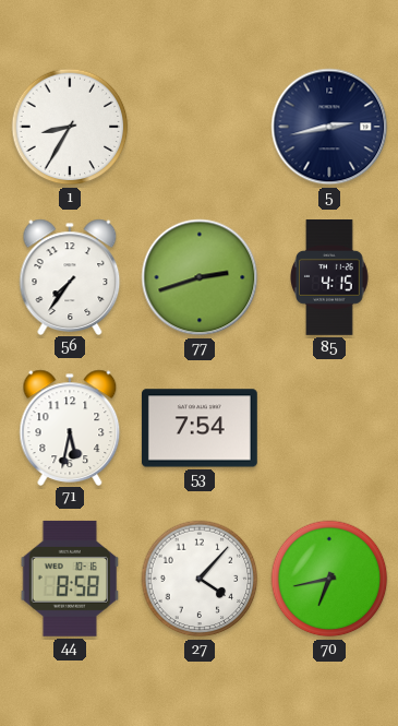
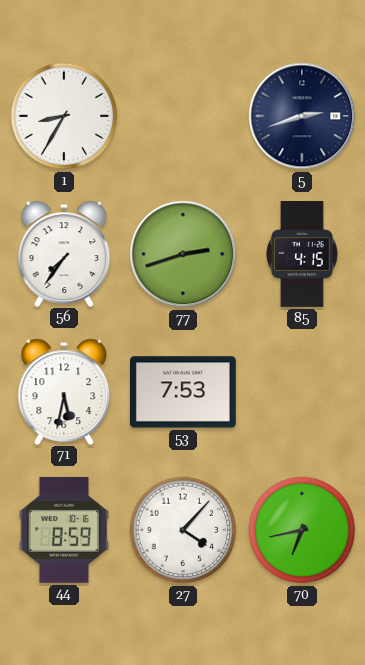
5: 2:43 -> 2:42
53: 7:54 -> 7:53
44: 8:58 -> 8:59
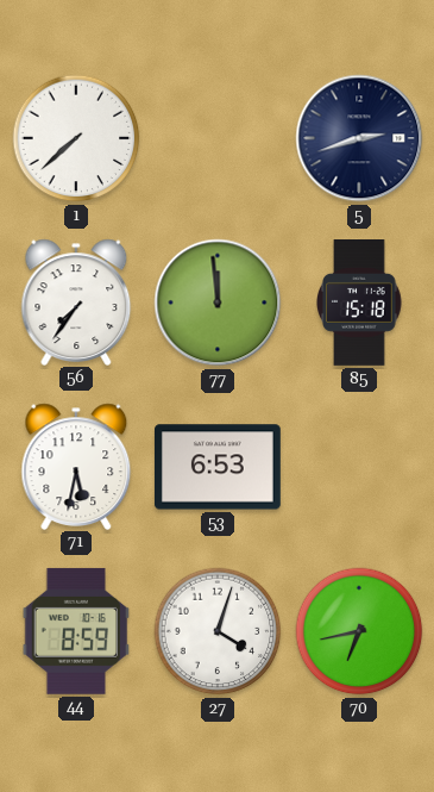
1: 8:35 -> 7:38
77: 2:42 -> 11:59
85: 4:15 -> 15:18
53: 7:53 -> 6:53
27: 4:07 -> 4:03
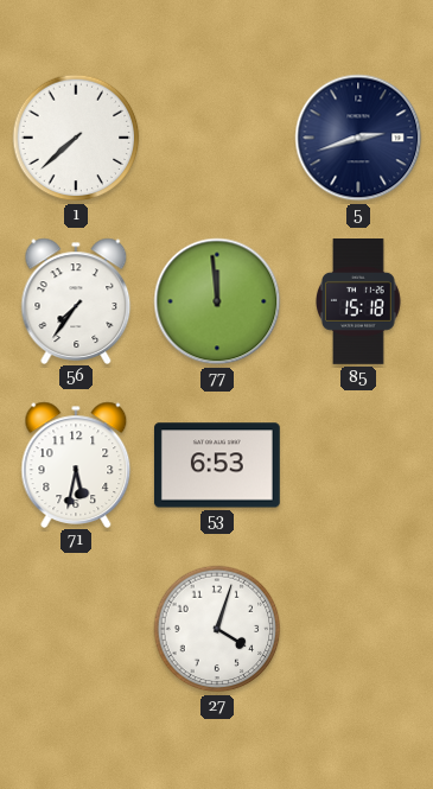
44: 8:59 -> none
70: 6:43 -> none
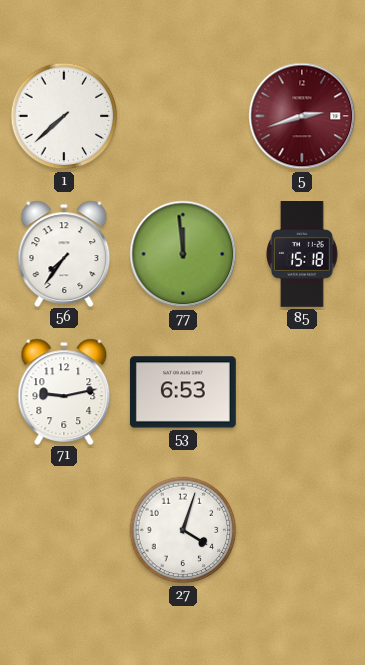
5 dial: navy -> burgundy
71: 5:32 -> 9:13
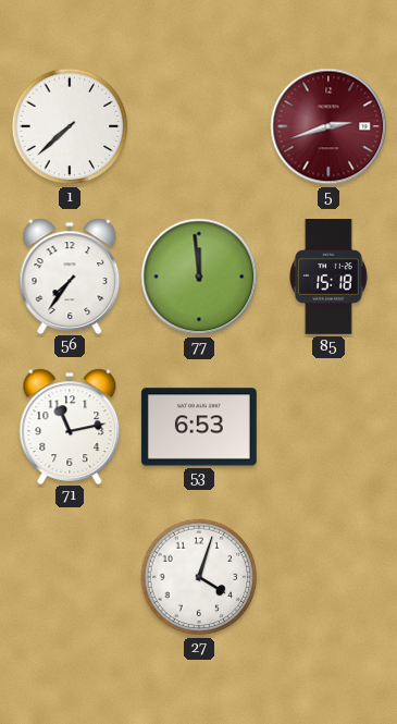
71: 9:13 -> 11:13
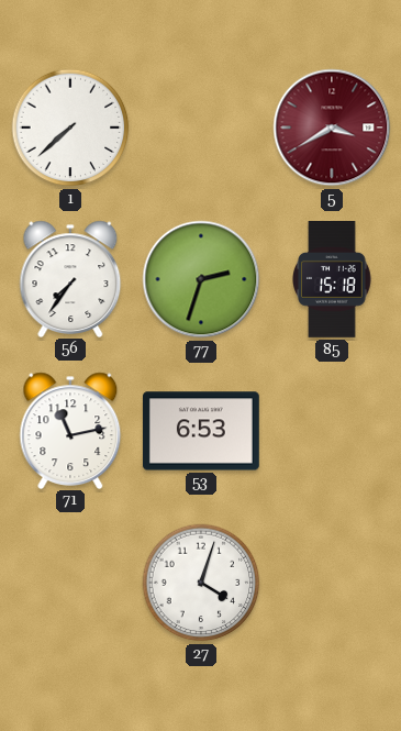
5: 2:42 -> 3:40
77: 11:59 -> 2:33
